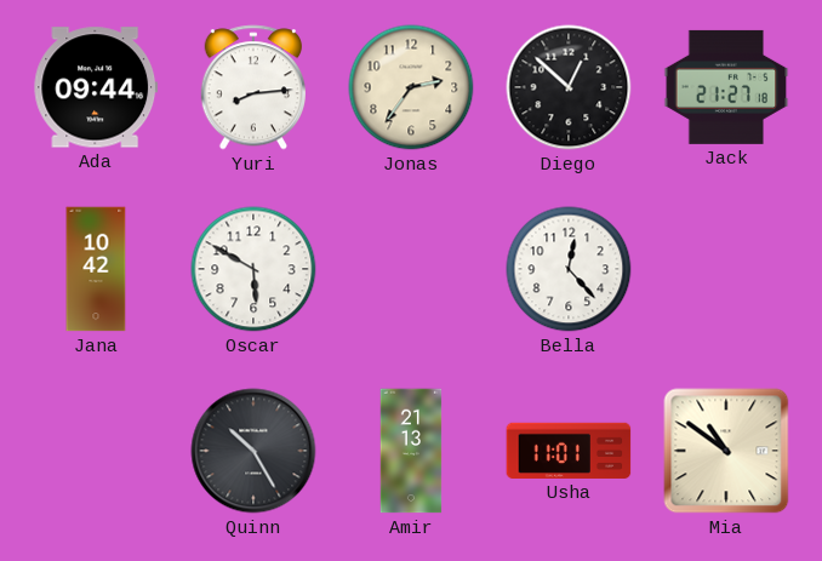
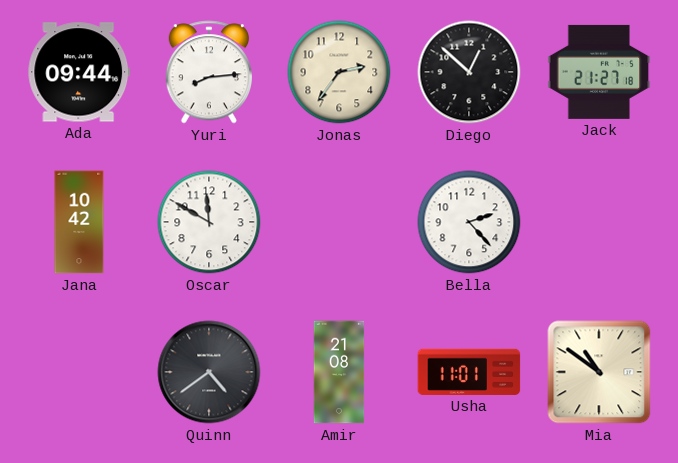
Oscar: 5:50 -> 11:50
Bella: 12:23 -> 2:23
Quinn: 10:25 -> 4:39
Amir: 21:13 -> 21:08
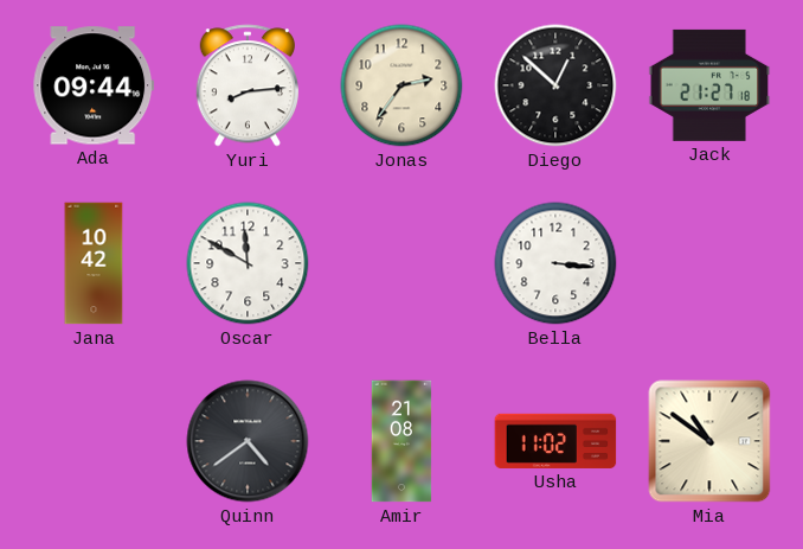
Bella: 2:23 -> 3:16
Usha: 11:01 -> 11:02
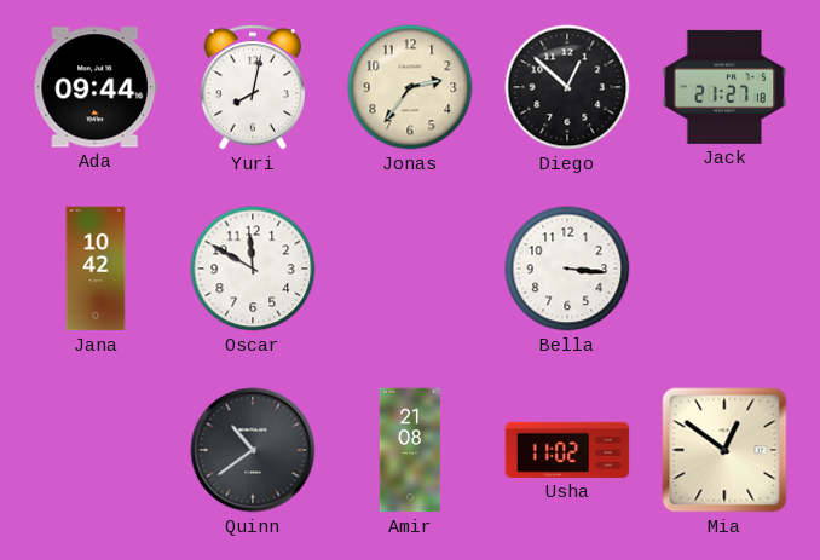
Yuri: 8:14 -> 8:02
Quinn: 4:39 -> 10:39
Mia: 10:51 -> 12:51
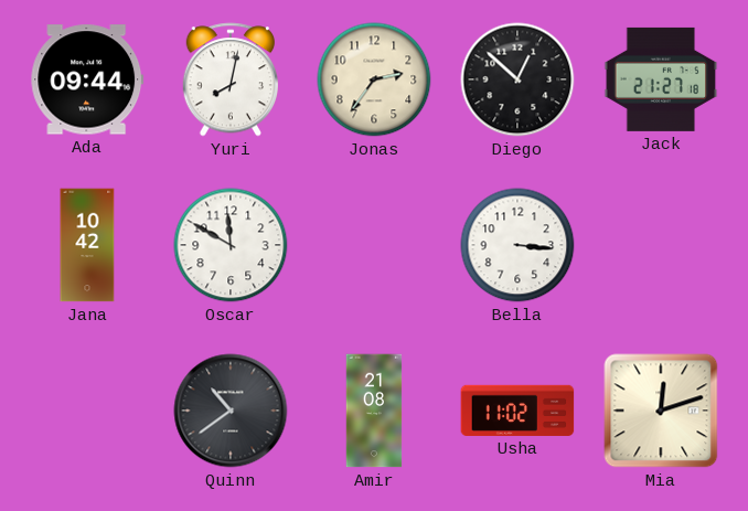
Mia: 12:51 -> 12:12
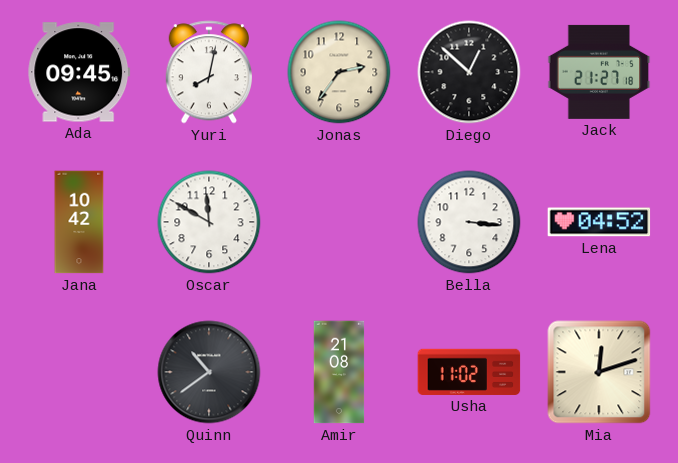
Ada: 09:44 -> 09:45
Lena: none -> 04:52
